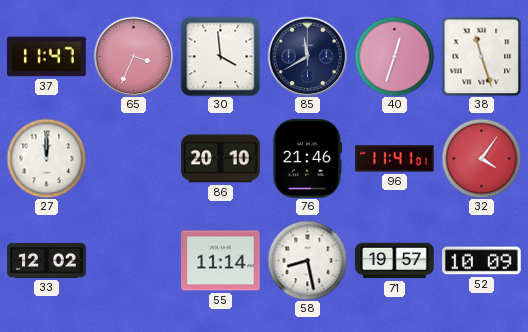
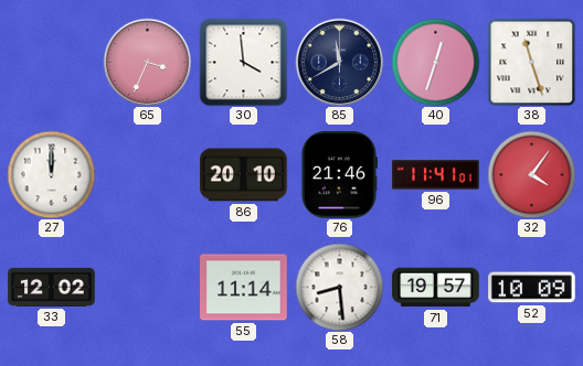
37: 11:47 -> none
58: 8:28 -> 8:29
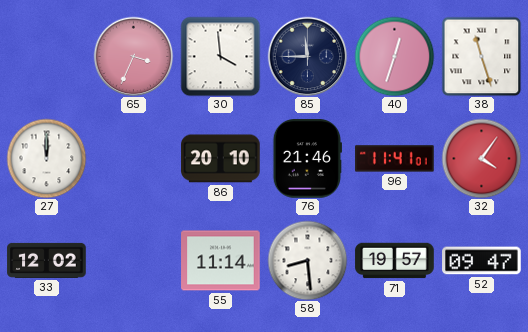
85: 11:40 -> 11:45
52: 10:09 -> 09:47
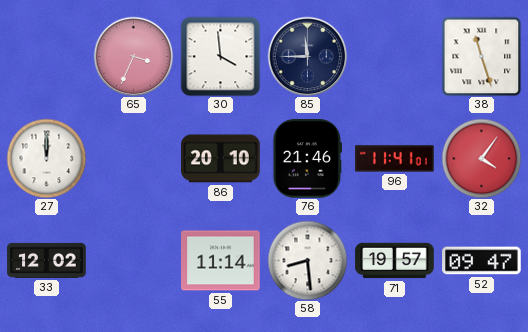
40: 12:33 -> none
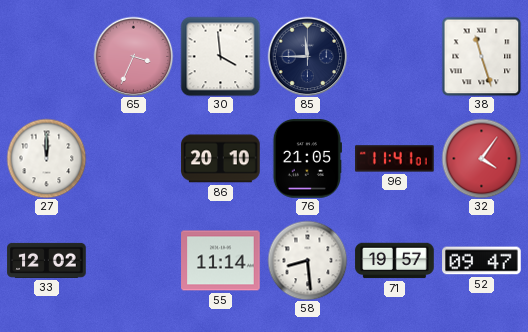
76: 21:46 -> 21:05
